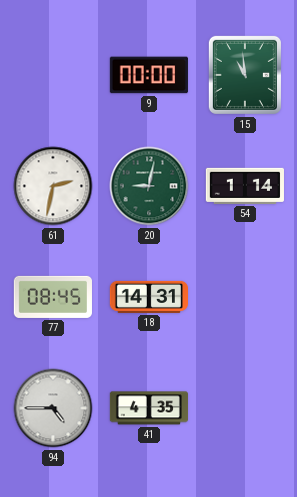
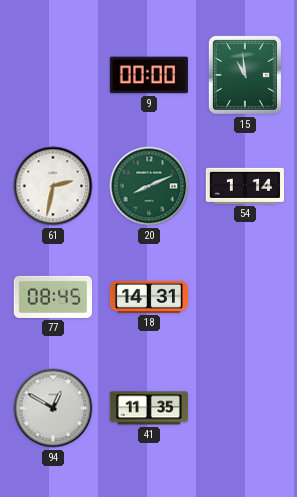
20: 9:02 -> 8:11
94: 4:45 -> 12:50
41: 4:35 -> 11:35
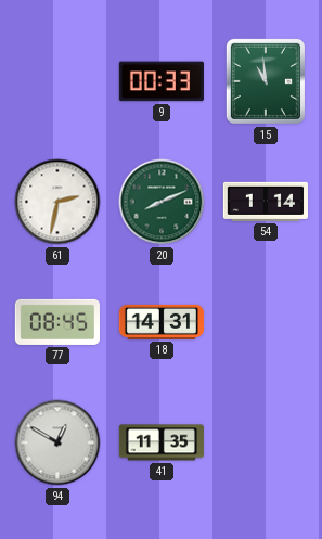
9: 00:00 -> 00:33
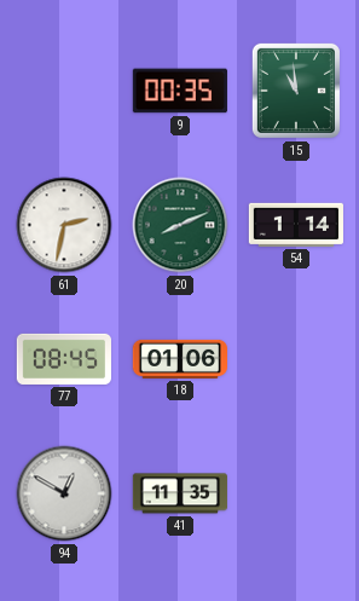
9: 00:33 -> 00:35
18: 14:31 -> 01:06
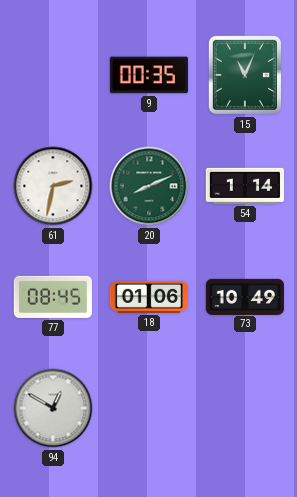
15: 10:59 -> 11:04
73: none -> 10:49
41: 11:35 -> none
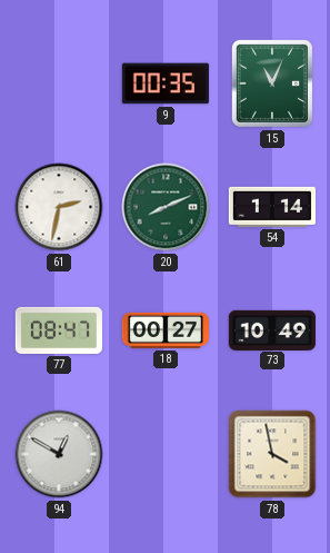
77: 08:45 -> 08:47
18: 01:06 -> 00:27
78: none -> 3:58
